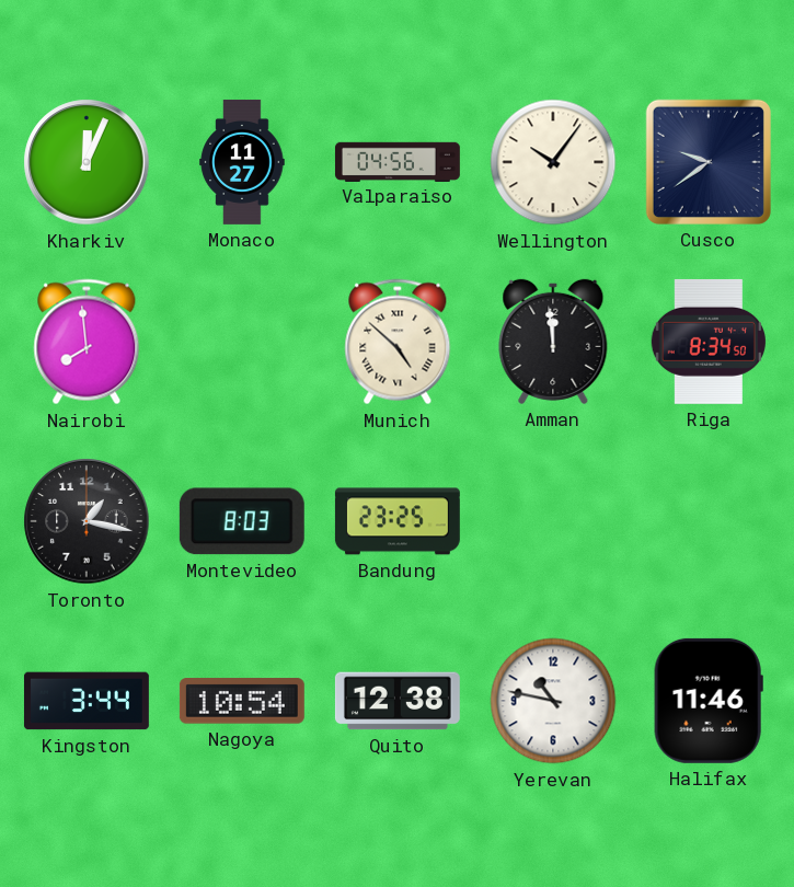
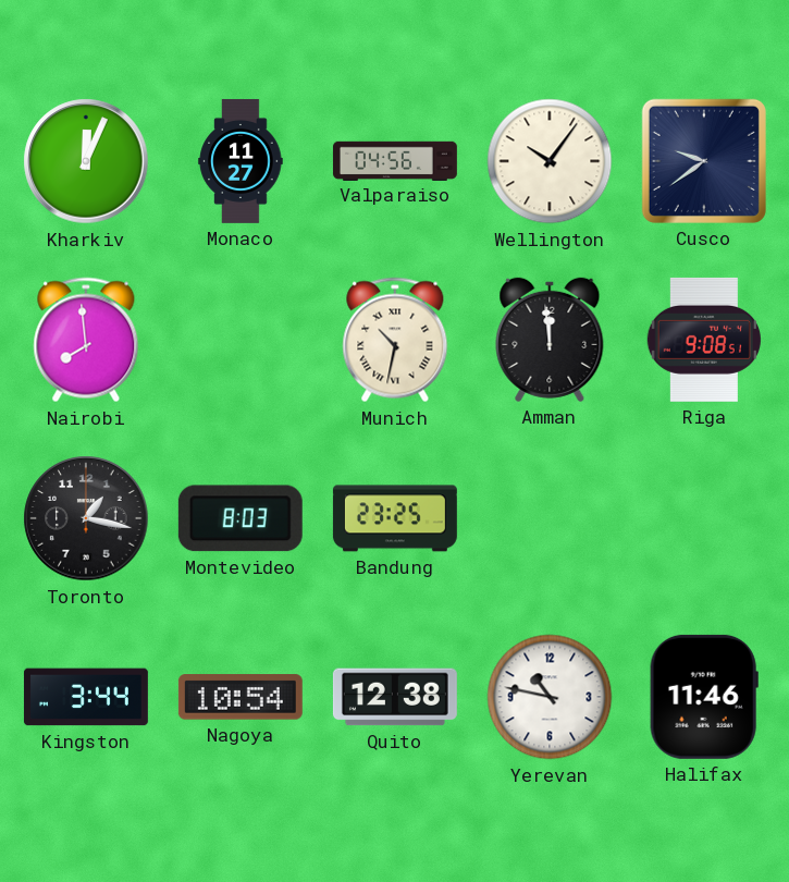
Munich: 4:52 -> 10:32
Riga: 8:34 -> 9:08
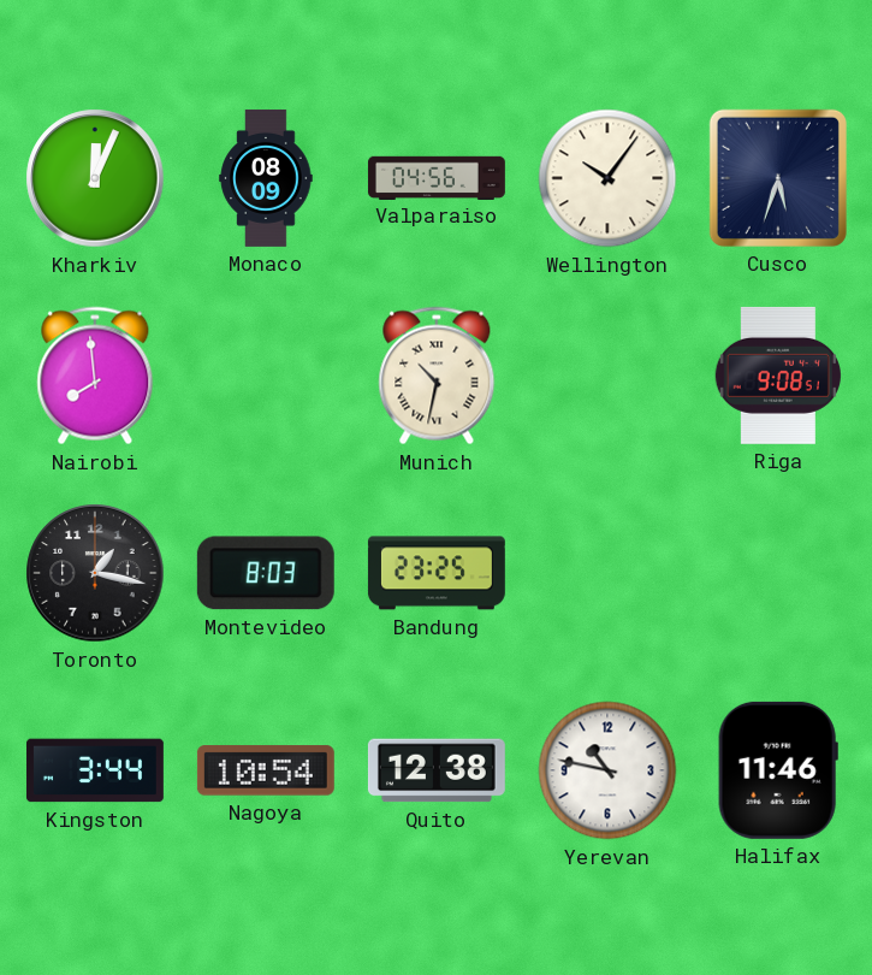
Monaco: 11:27 -> 08:09
Cusco: 9:39 -> 5:33
Amman: 11:59 -> none
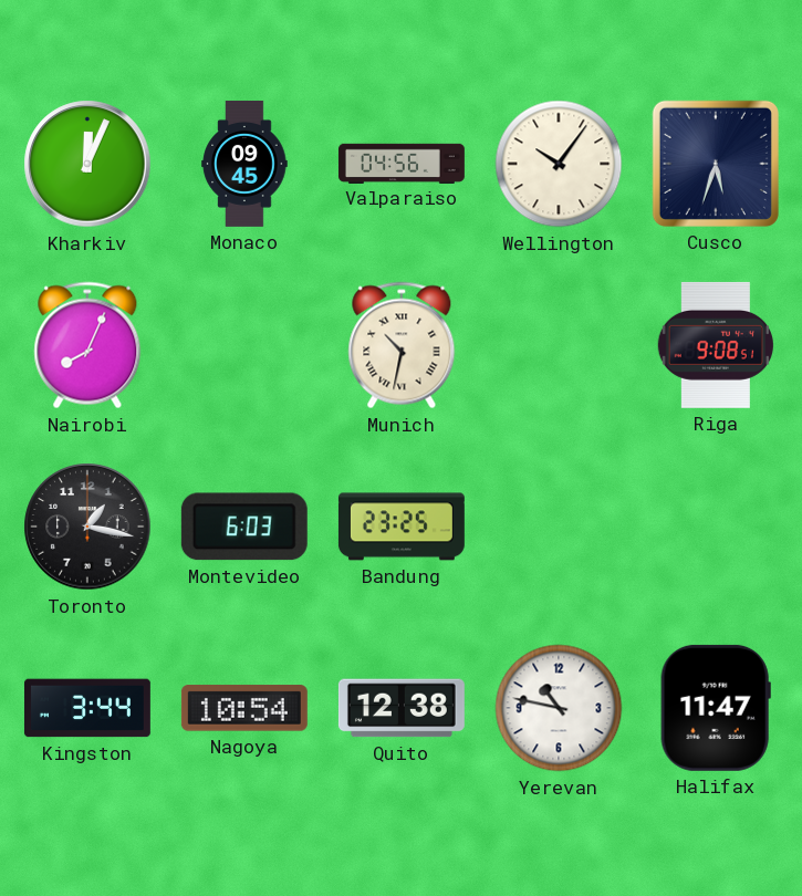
Monaco: 08:09 -> 09:45
Nairobi: 7:59 -> 8:04
Montevideo: 8:03 -> 6:03
Halifax: 11:46 -> 11:47
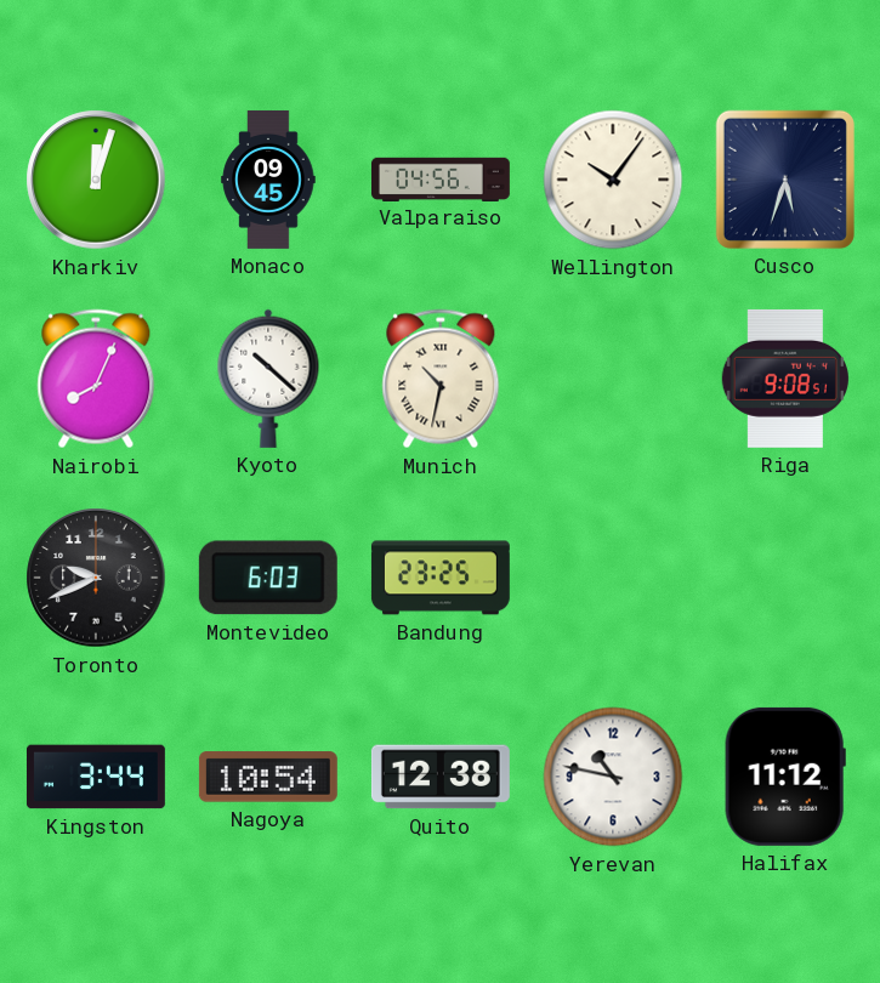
Kharkiv: 12:04 -> 12:03
Kyoto: none -> 10:22
Toronto: 1:17 -> 9:41
Halifax: 11:47 -> 11:12
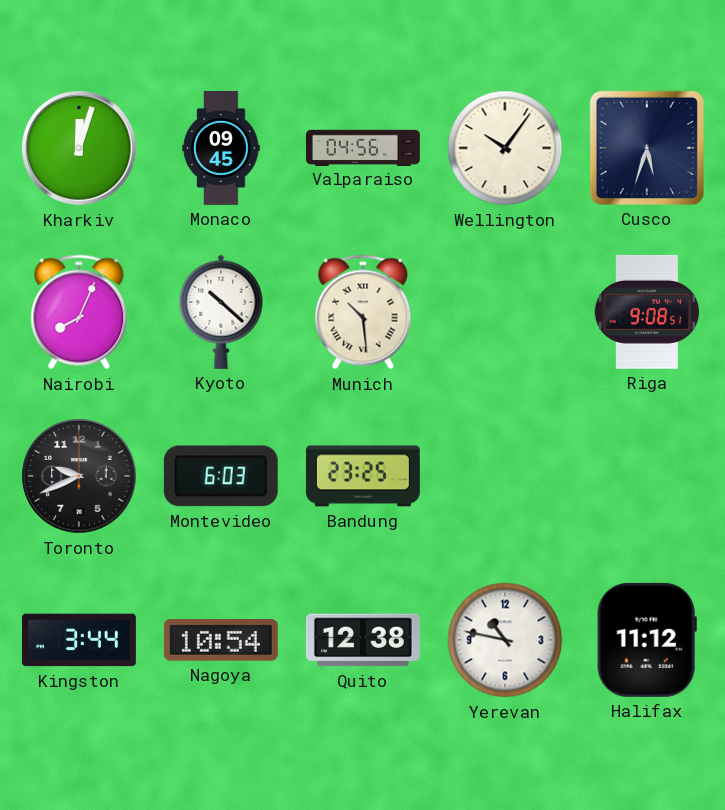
Munich: 10:32 -> 10:29
